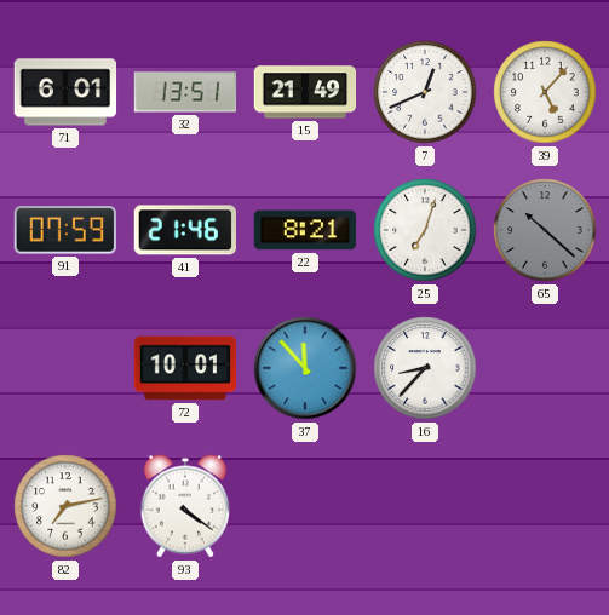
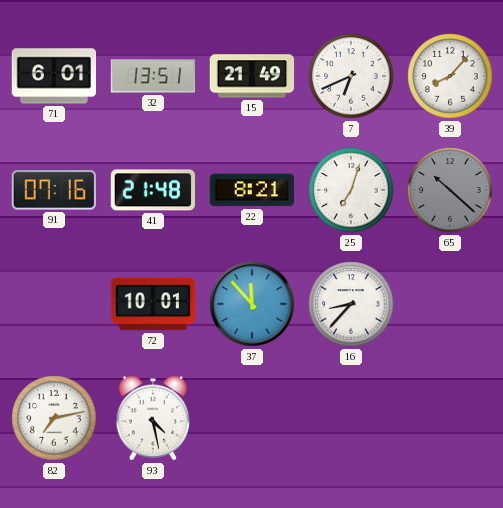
7: 12:41 -> 6:41
39: 5:07 -> 8:07
91: 07:59 -> 07:16
41: 21:46 -> 21:48
93: 4:21 -> 4:28
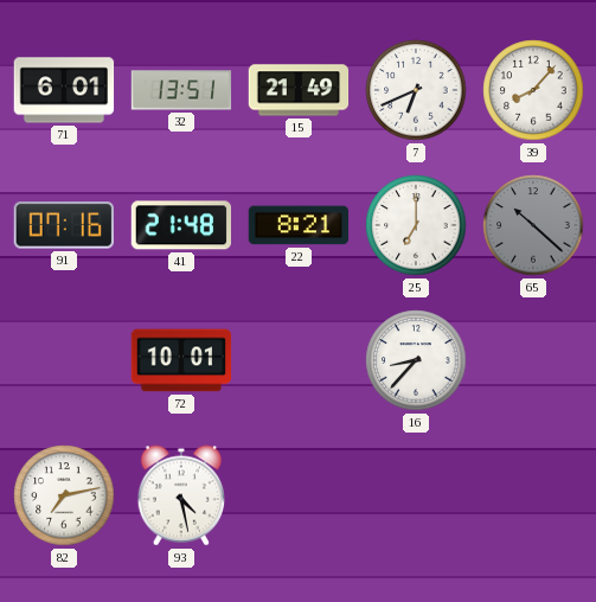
25: 7:03 -> 7:00
37: 11:53 -> none
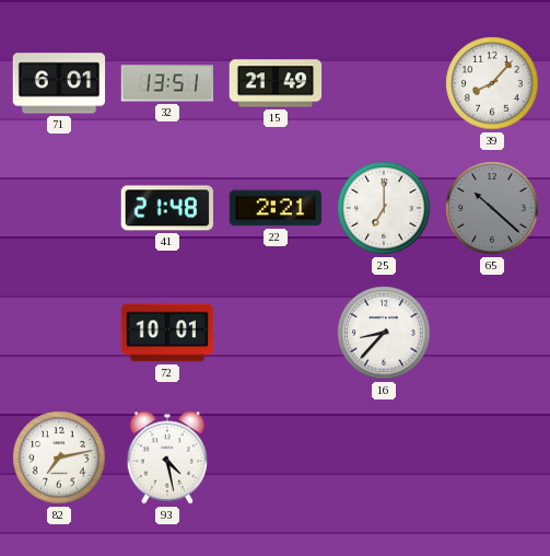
7: 6:41 -> none
91: 07:16 -> none
22: 8:21 -> 2:21
